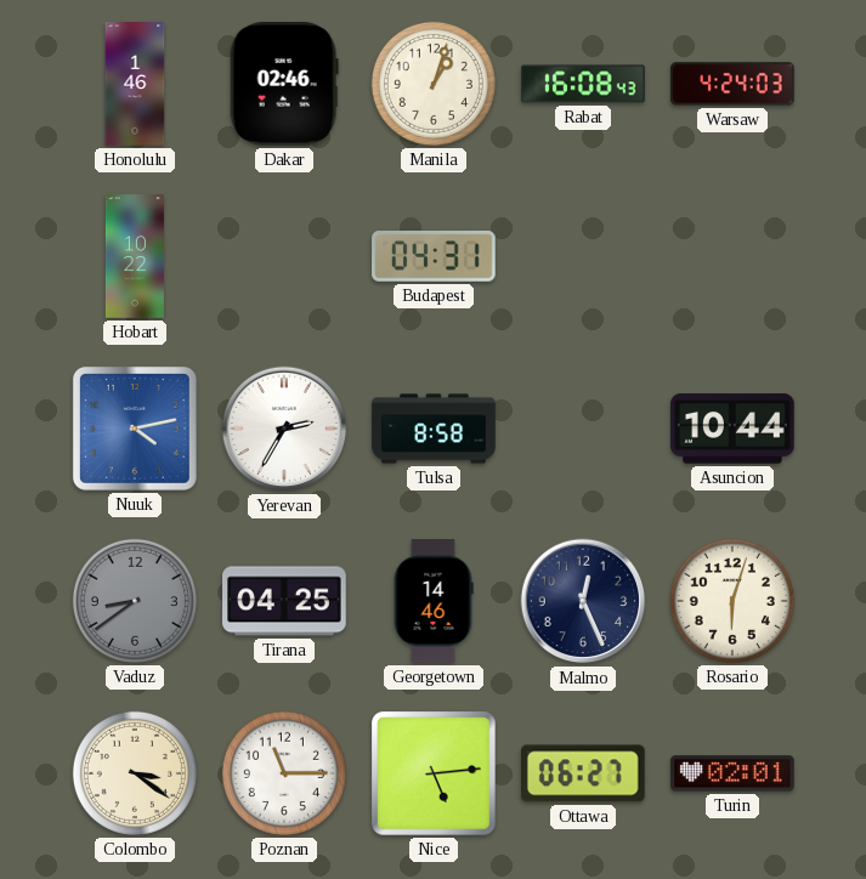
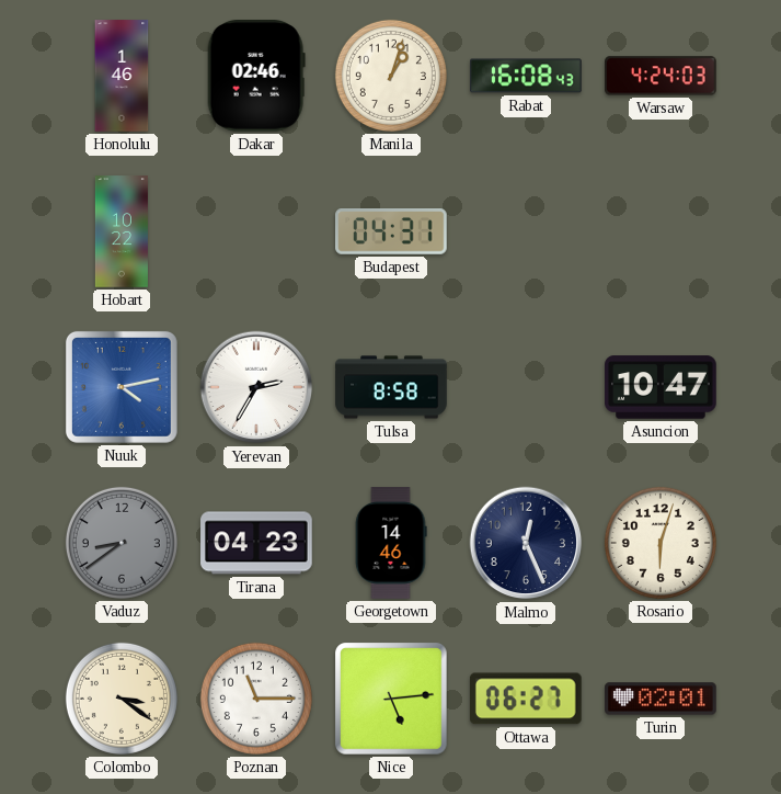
Asuncion: 10:44 -> 10:47
Tirana: 04:25 -> 04:23
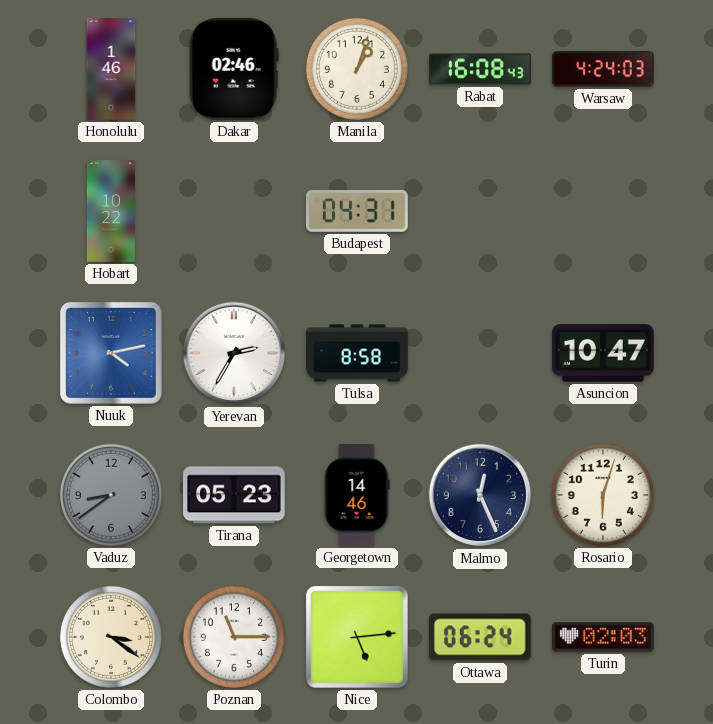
Tirana: 04:23 -> 05:23
Ottawa: 06:27 -> 06:24
Turin: 02:01 -> 02:03
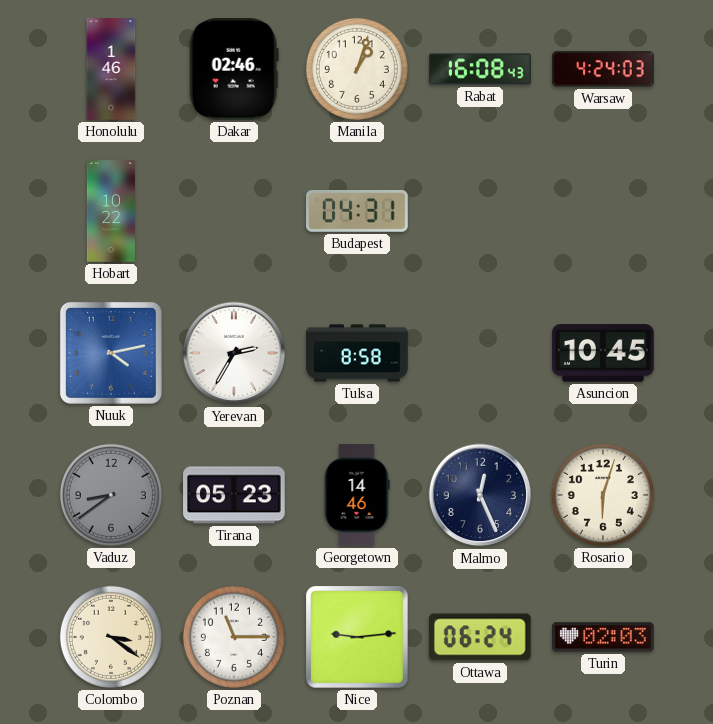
Asuncion: 10:47 -> 10:45
Nice: 5:14 -> 9:14
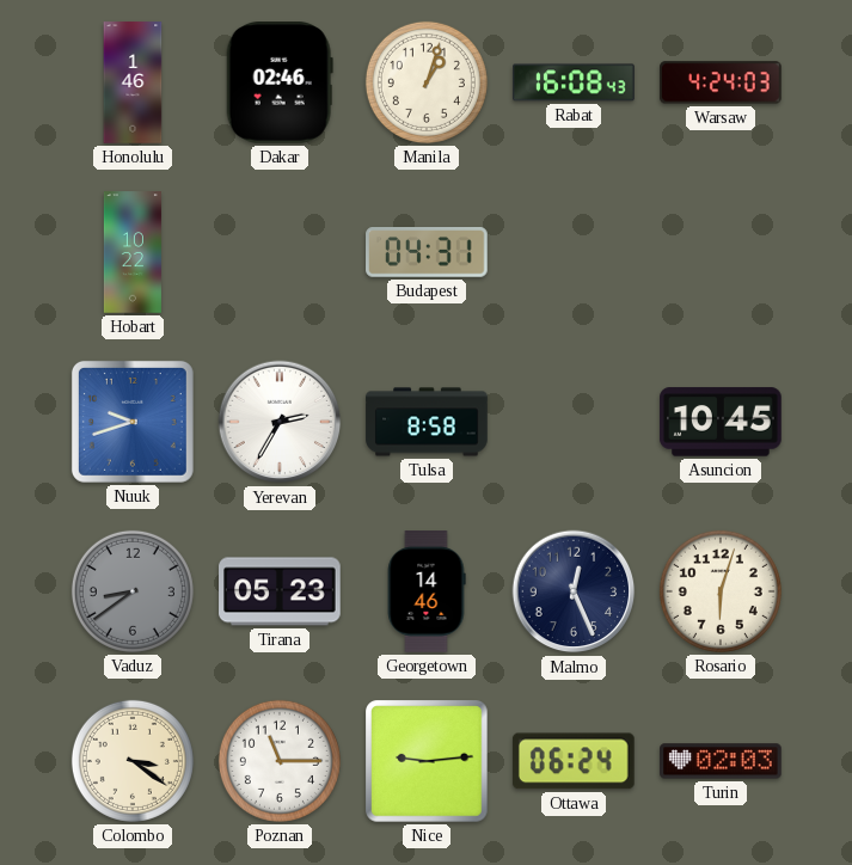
Nuuk: 4:13 -> 9:42
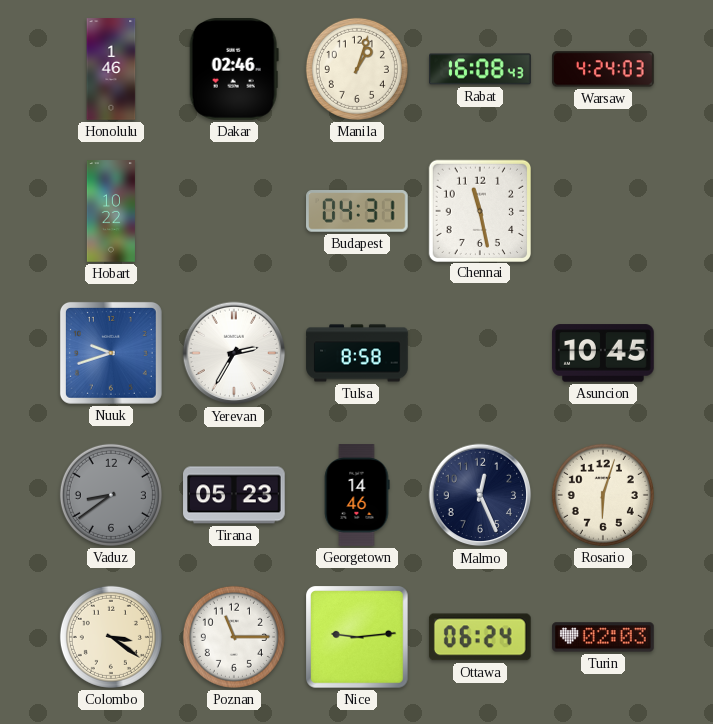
Chennai: none -> 11:28
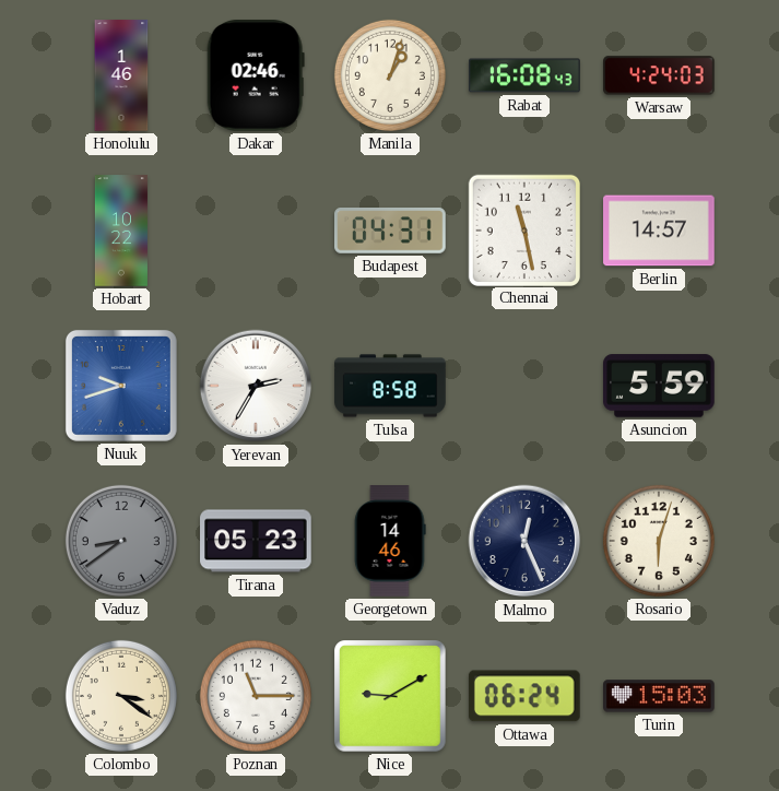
Berlin: none -> 14:57
Asuncion: 10:45 -> 5:59
Nice: 9:14 -> 9:10
Turin: 02:03 -> 15:03
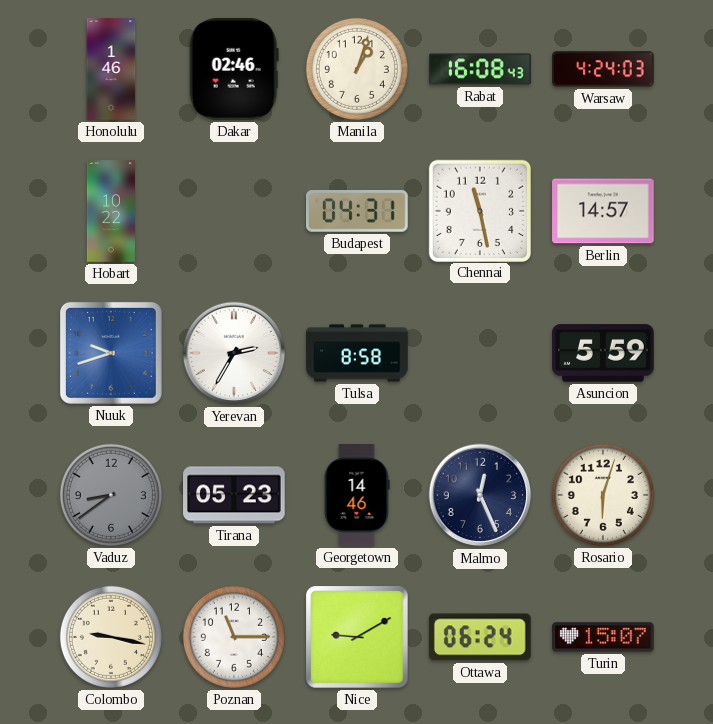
Colombo: 3:21 -> 9:17
Turin: 15:03 -> 15:07
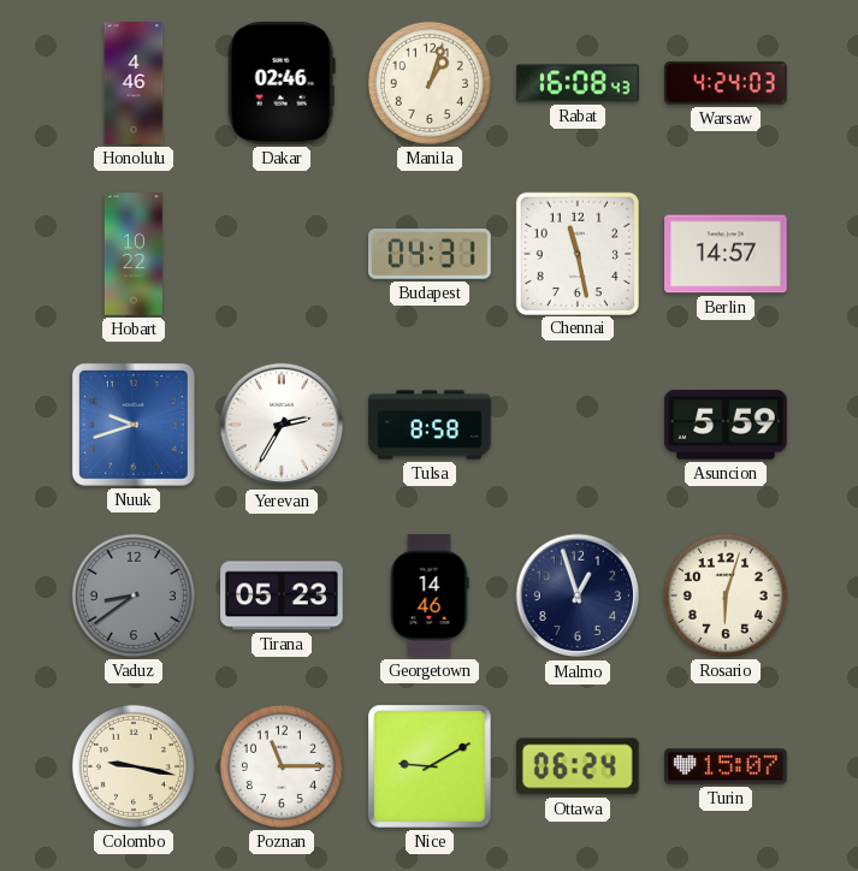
Honolulu: 1:46 -> 4:46
Malmo: 12:26 -> 12:57
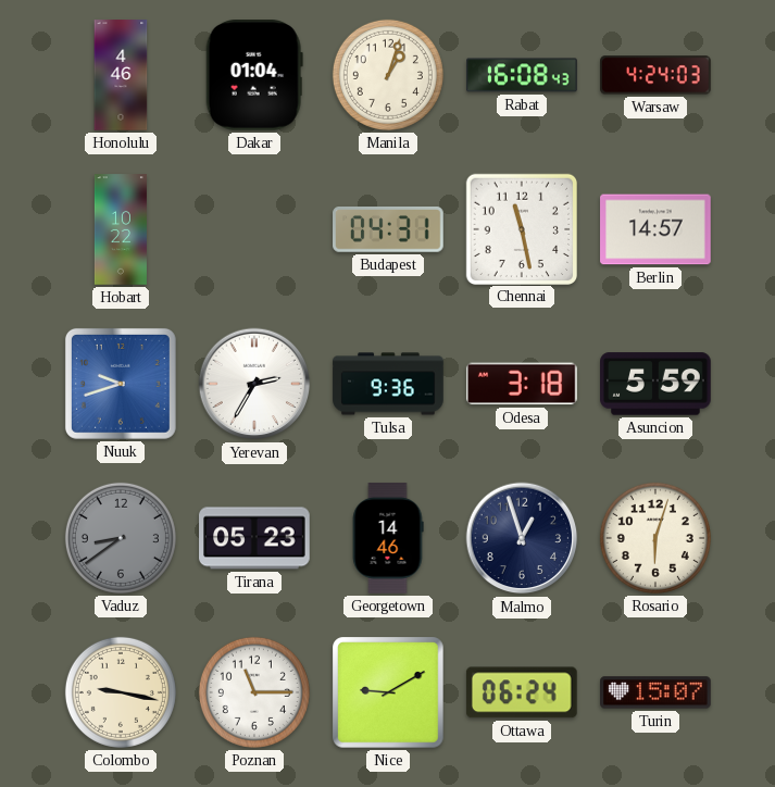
Dakar: 02:46 -> 01:04
Tulsa: 8:58 -> 9:36
Odesa: none -> 3:18
